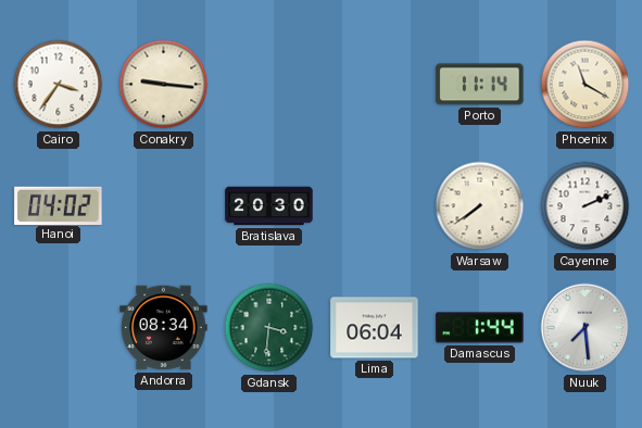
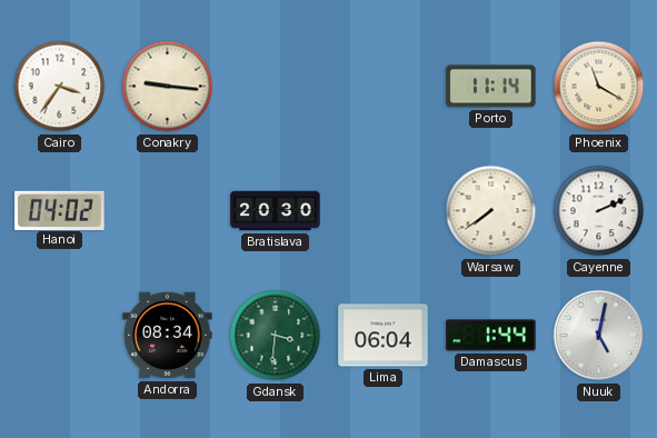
Nuuk: 7:29 -> 5:02
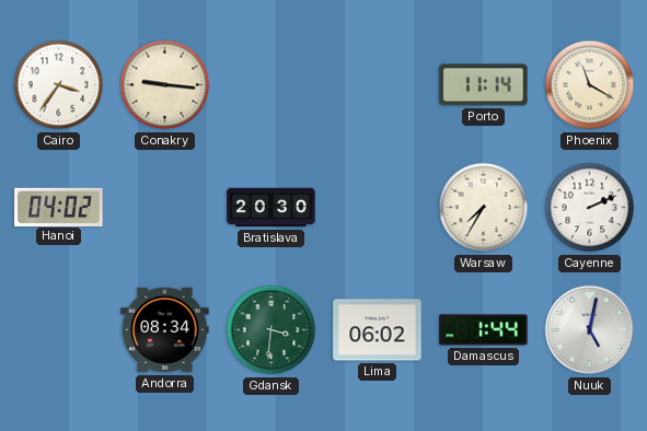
Warsaw: 7:39 -> 7:35
Lima: 06:04 -> 06:02
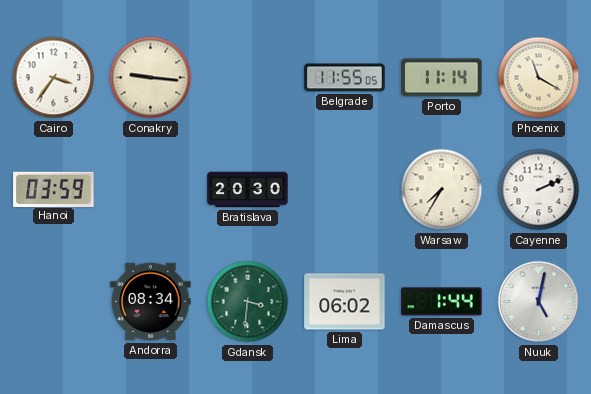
Belgrade: none -> 11:55
Hanoi: 04:02 -> 03:59
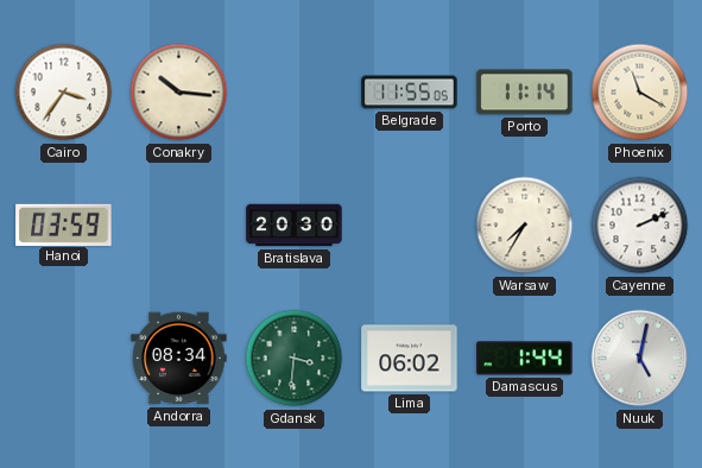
Conakry: 9:16 -> 10:16
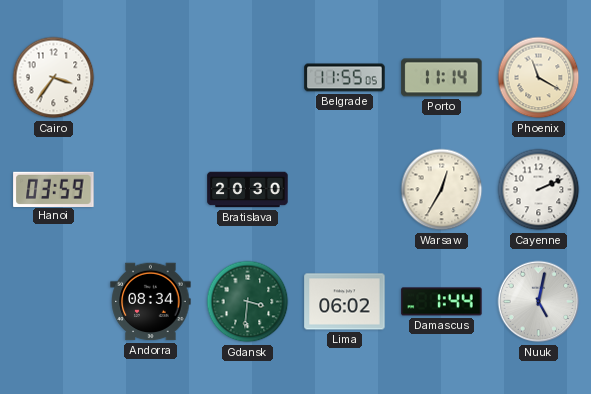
Conakry: 10:16 -> none
Warsaw: 7:35 -> 12:35
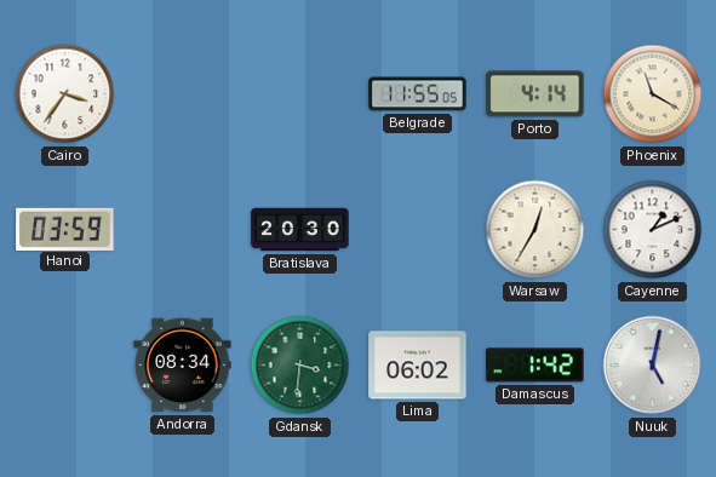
Porto: 11:14 -> 4:14
Cayenne: 2:11 -> 1:11
Damascus: 1:44 -> 1:42
